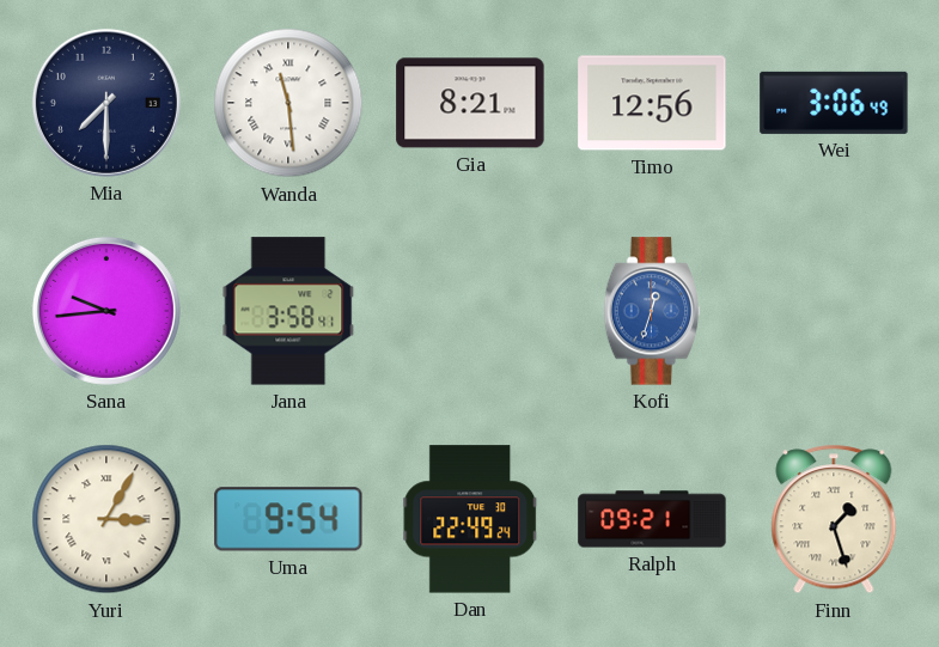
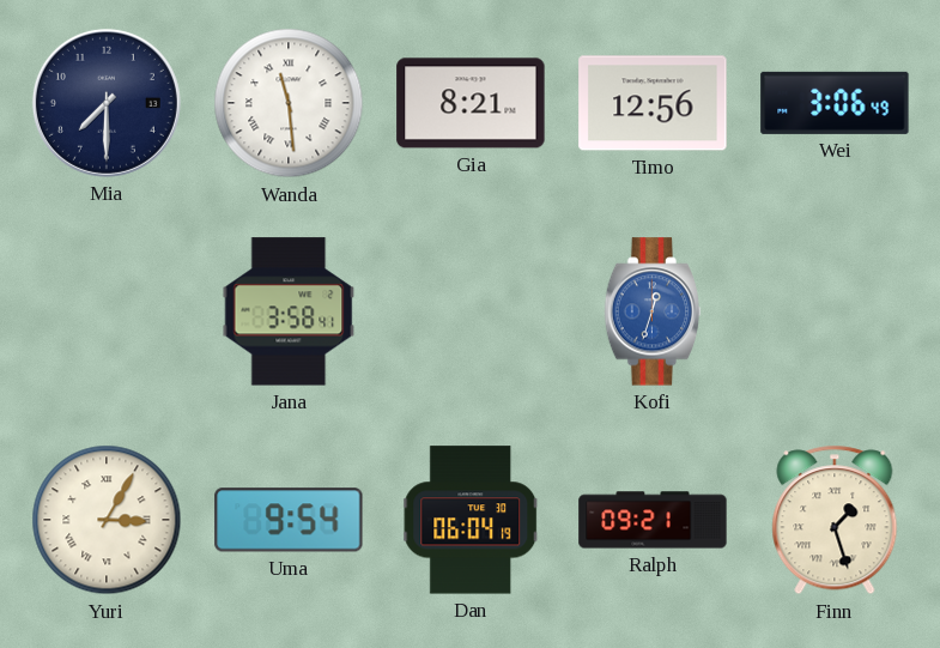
Sana: 9:44 -> none
Dan: 22:49 -> 06:04
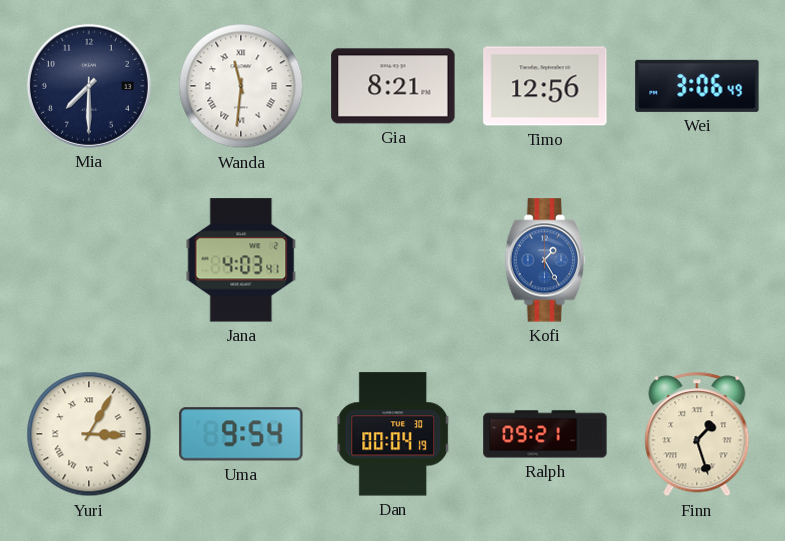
Wanda: 11:29 -> 11:31
Jana: 3:58 -> 4:03
Kofi: 12:33 -> 1:25
Dan: 06:04 -> 00:04
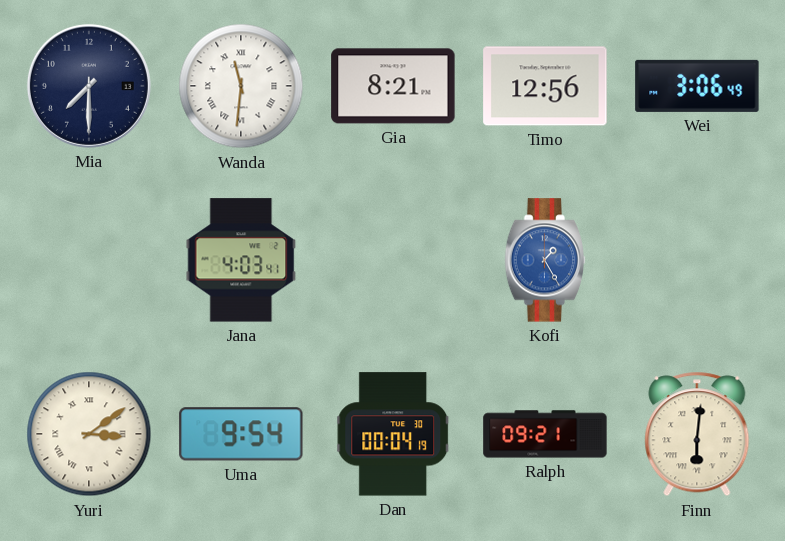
Yuri: 3:05 -> 3:09
Finn: 1:27 -> 6:01
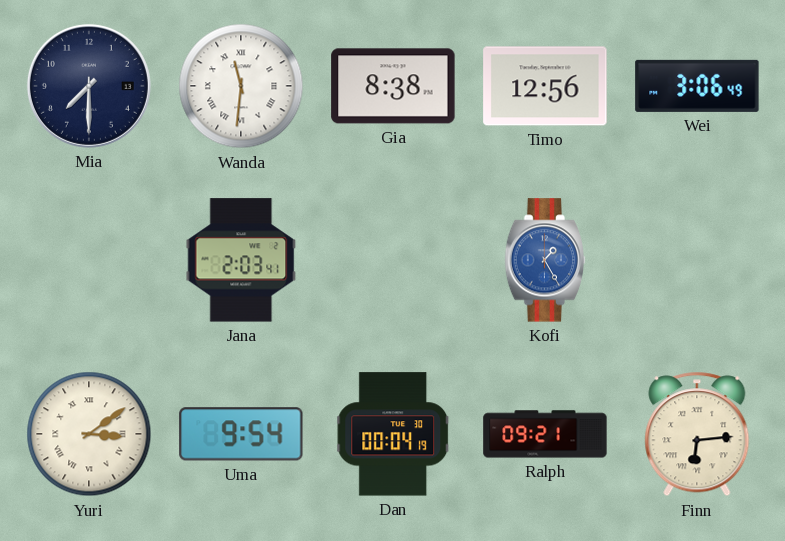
Gia: 8:21 -> 8:38
Jana: 4:03 -> 2:03
Finn: 6:01 -> 6:14
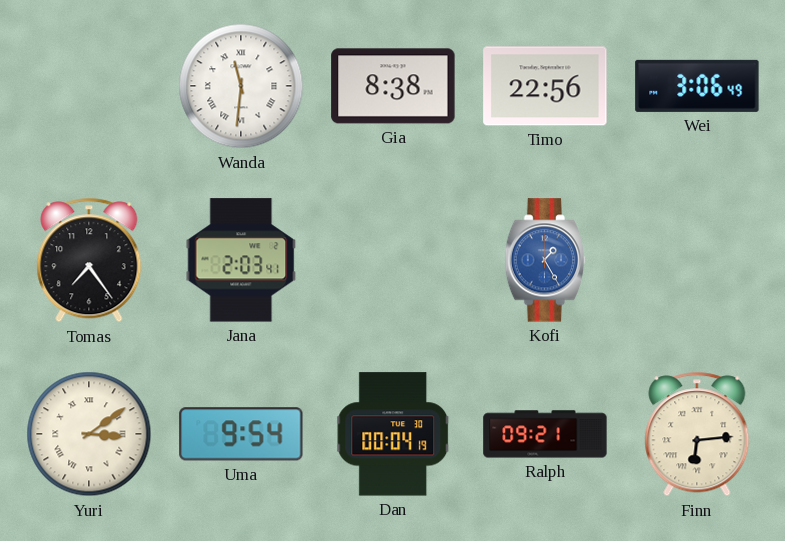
Mia: 7:30 -> none
Timo: 12:56 -> 22:56
Tomas: none -> 7:24
